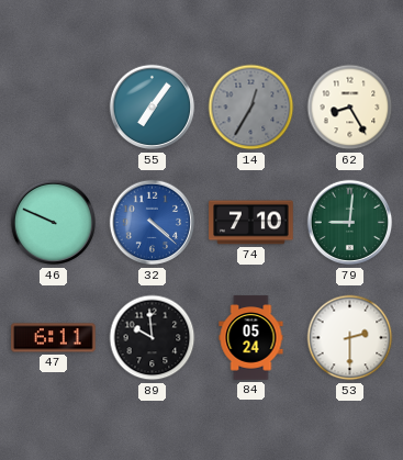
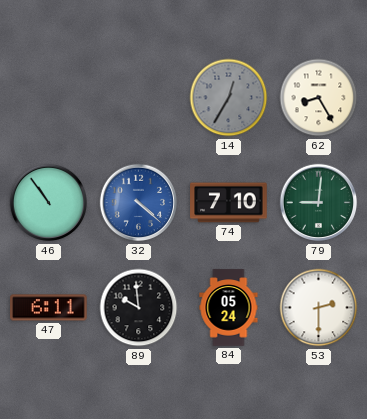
55: 7:06 -> none
46: 9:49 -> 10:54
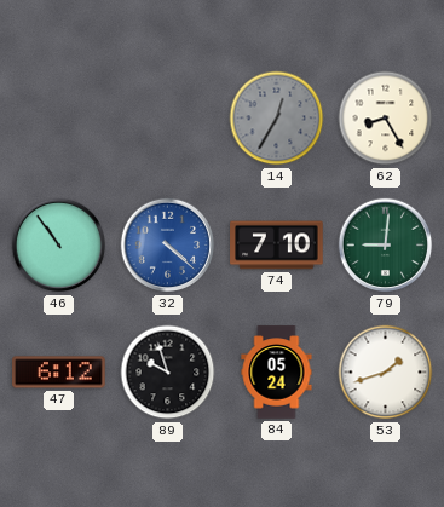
47: 6:11 -> 6:12
89: 9:59 -> 9:57
53: 2:30 -> 1:42
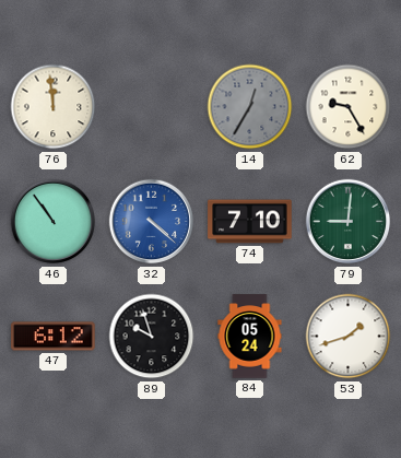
76: none -> 11:59
62: 8:25 -> 9:25
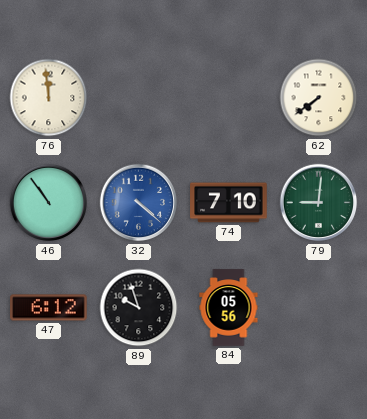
14: 12:35 -> none
62: 9:25 -> 7:39
84: 05:24 -> 05:56
53: 1:42 -> none
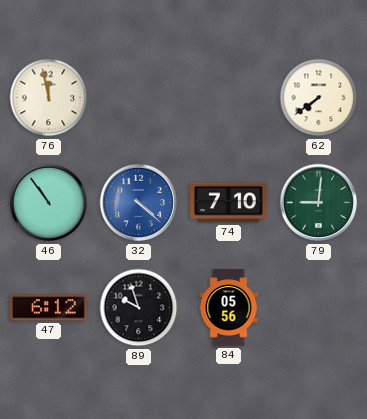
76: 11:59 -> 11:58
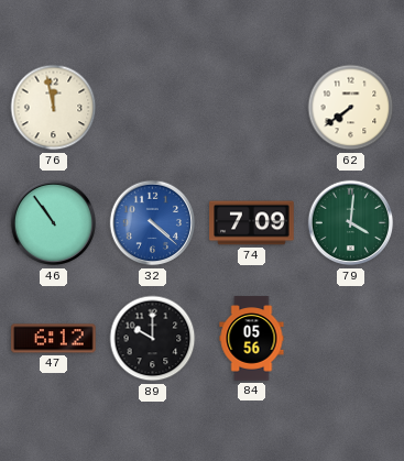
74: 7:10 -> 7:09
79: 9:01 -> 4:01
89: 9:57 -> 10:00
